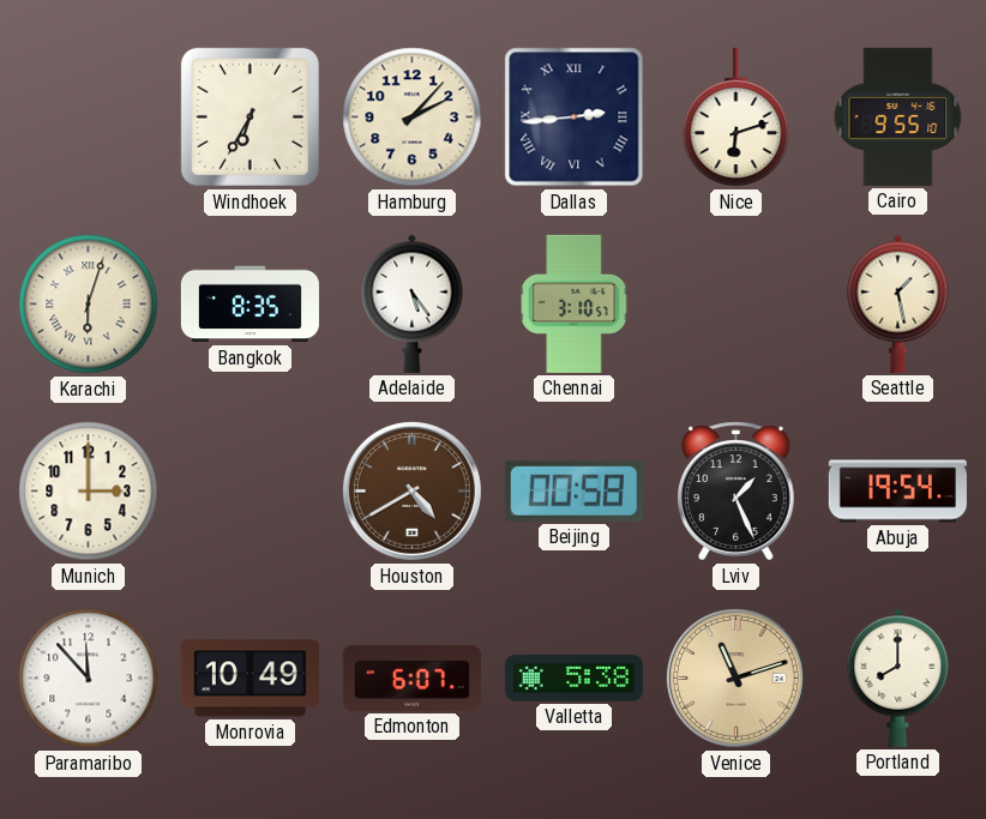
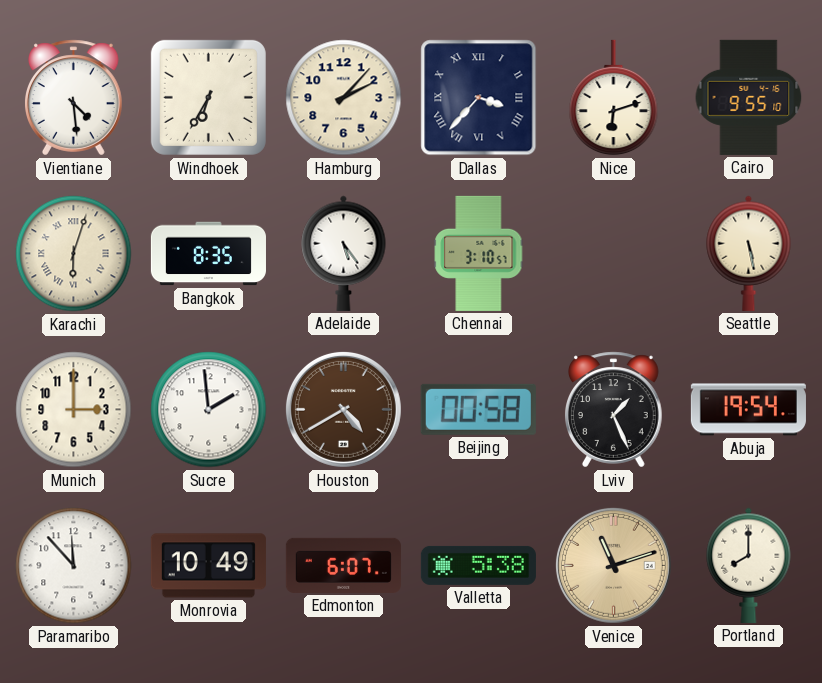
Vientiane: none -> 4:29
Dallas: 2:44 -> 3:37
Seattle: 1:28 -> 5:28
Sucre: none -> 1:59
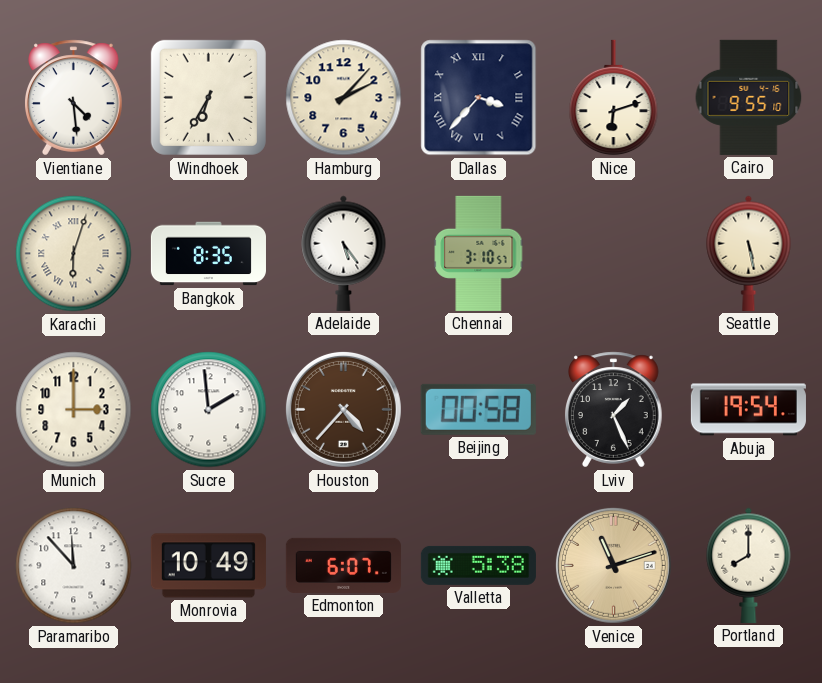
Houston: 4:40 -> 4:37
